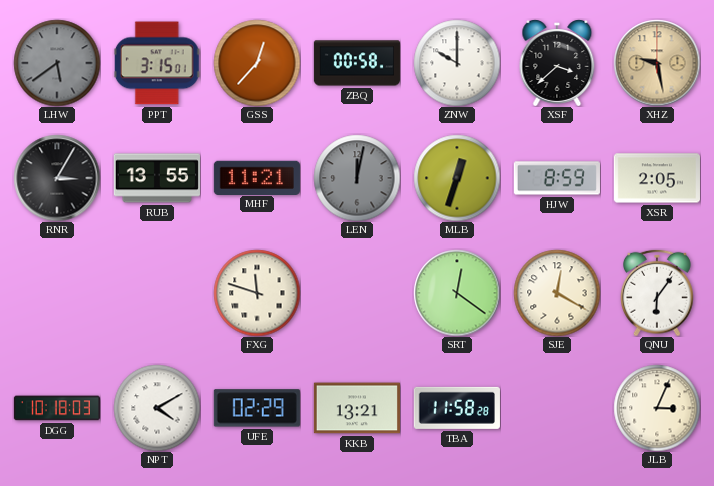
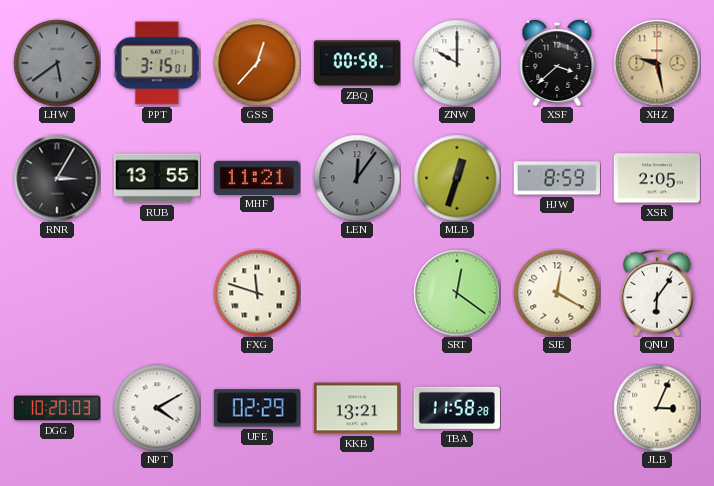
LEN: 12:02 -> 12:06
DGG: 10:18 -> 10:20
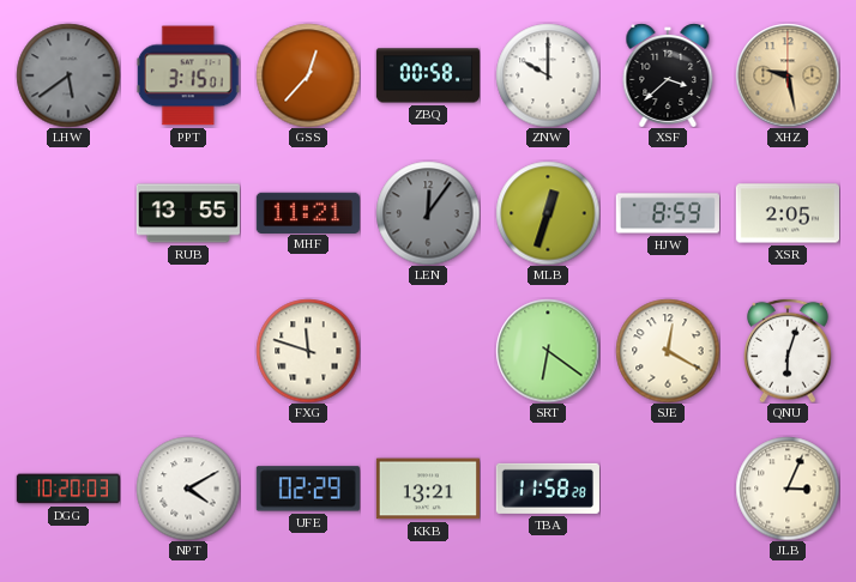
RNR: 3:05 -> none
SRT: 12:21 -> 6:21
QNU: 6:06 -> 6:03
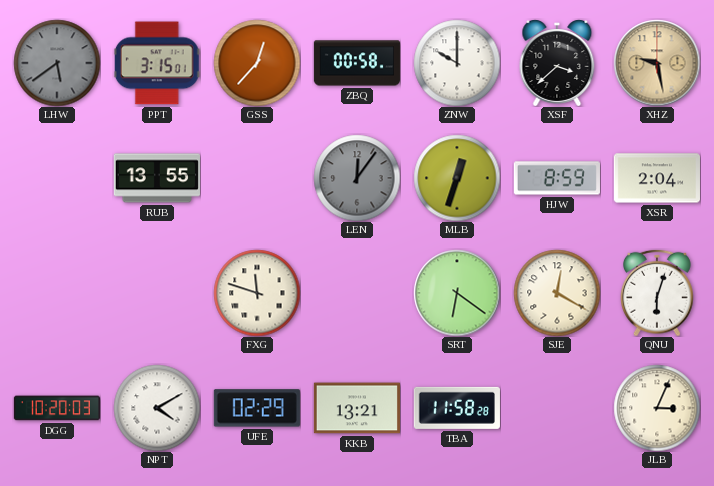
MHF: 11:21 -> none
XSR: 2:05 -> 2:04
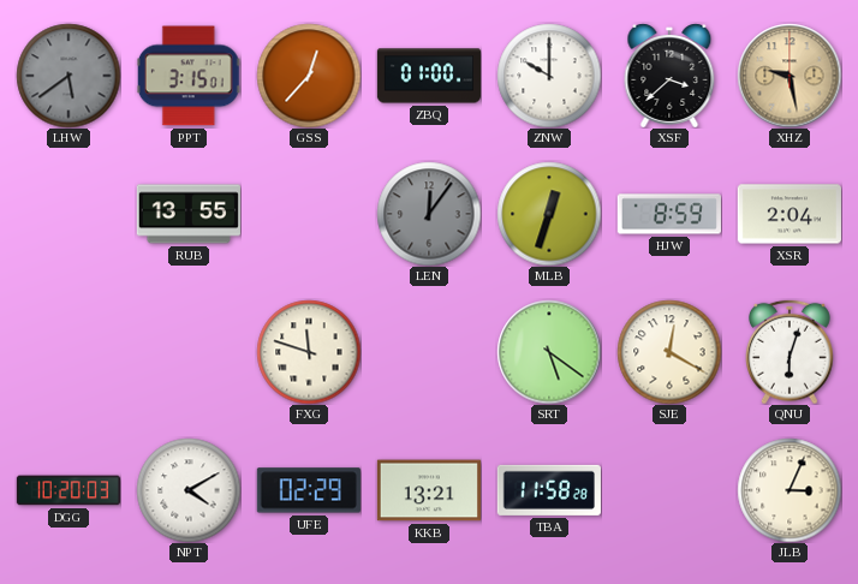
ZBQ: 00:58 -> 01:00
SRT: 6:21 -> 5:21
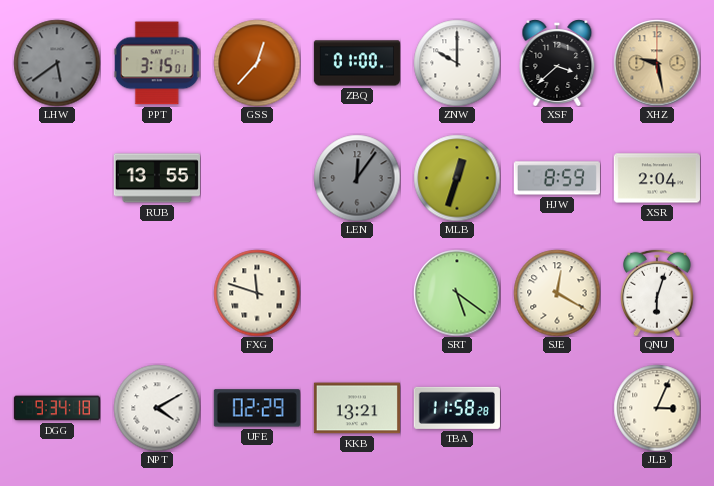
DGG: 10:20 -> 9:34
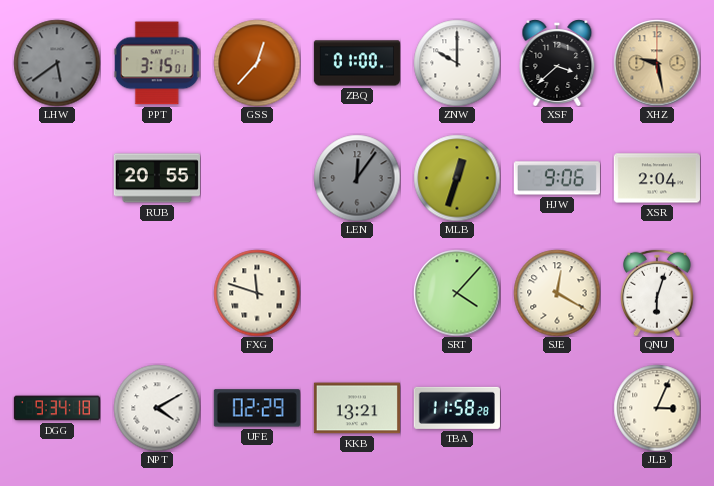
RUB: 13:55 -> 20:55
HJW: 8:59 -> 9:06
SRT: 5:21 -> 4:07
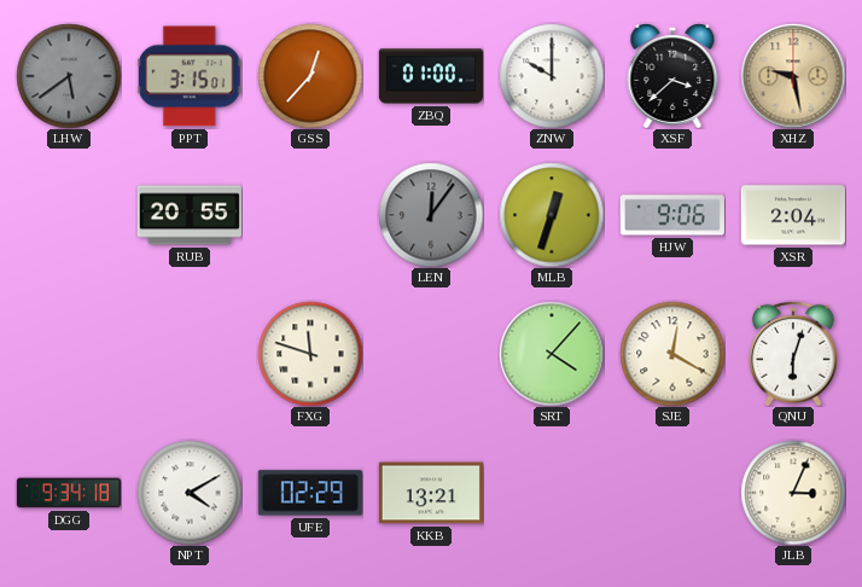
TBA: 11:58 -> none
